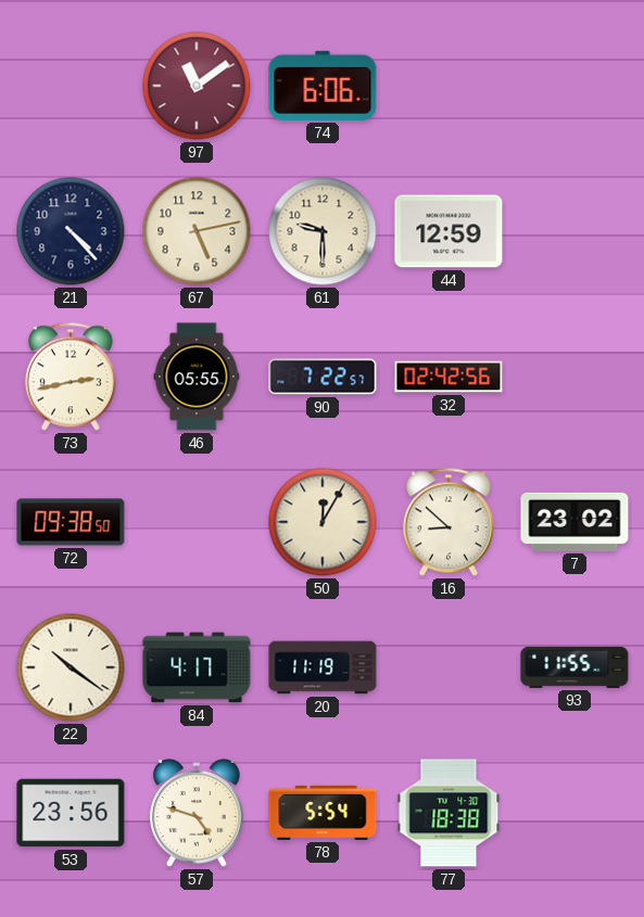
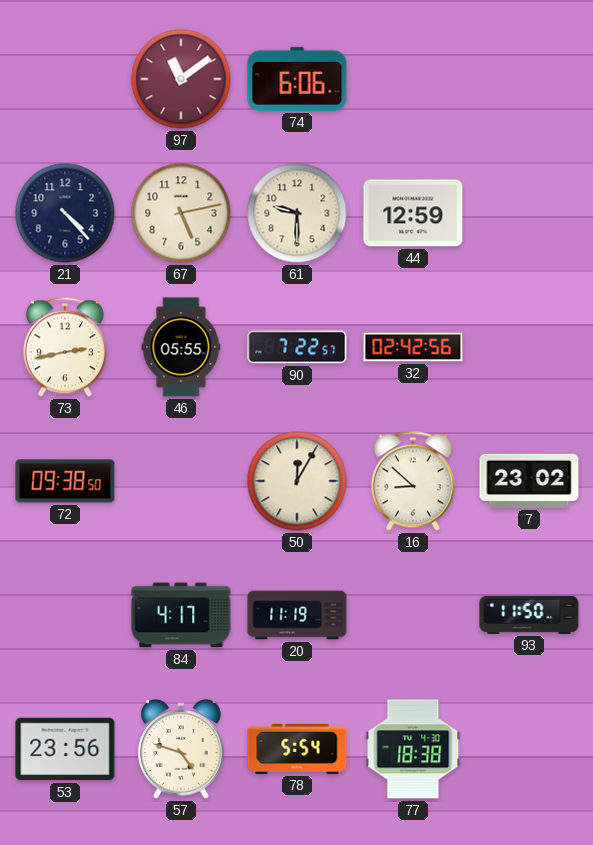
22: 10:21 -> none
93: 11:55 -> 11:50
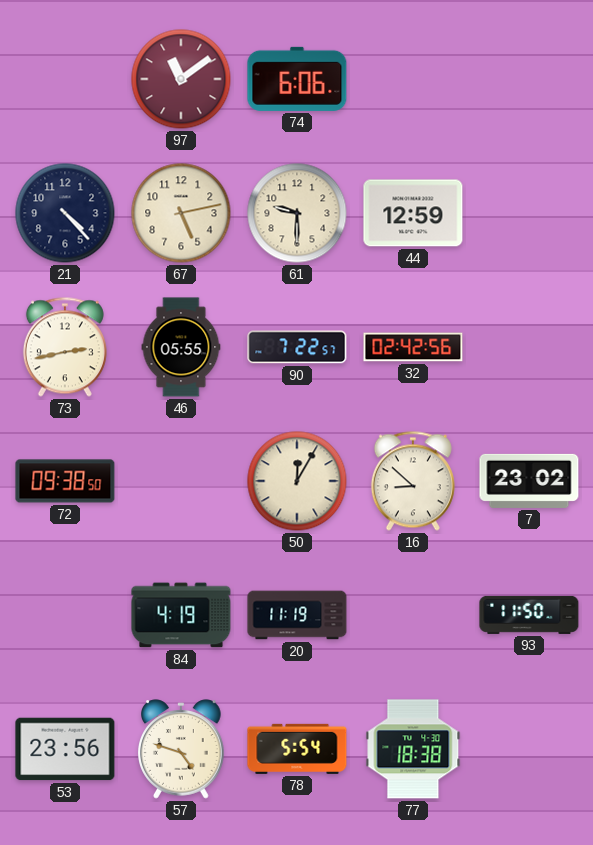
84: 4:17 -> 4:19
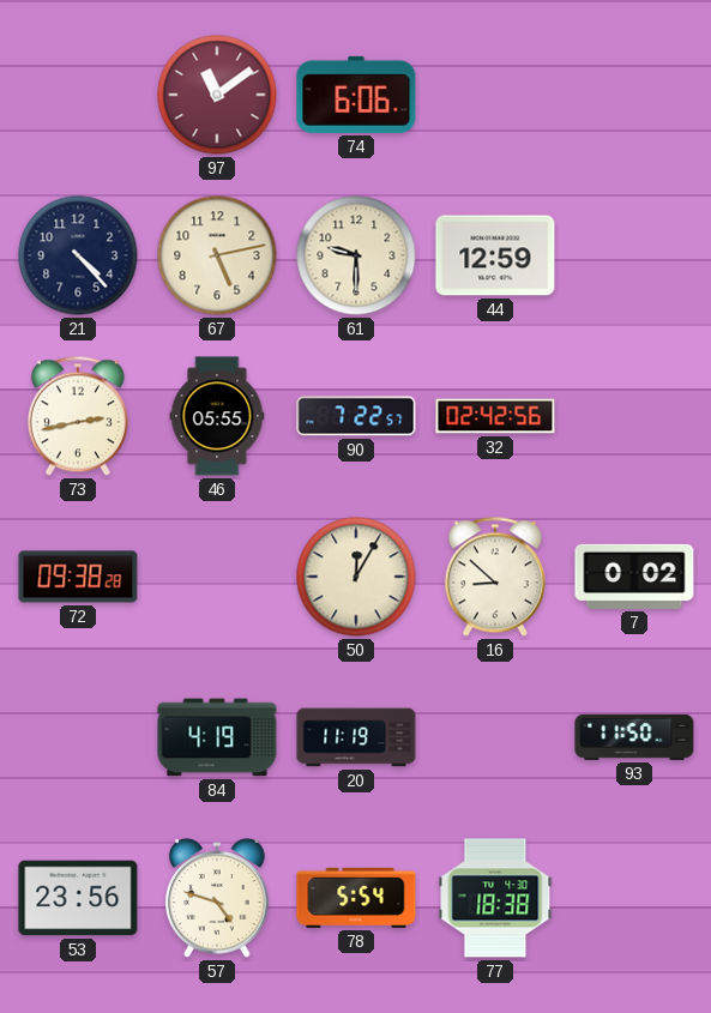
72: 09:38:50 -> 09:38:28
7: 23:02 -> 0:02
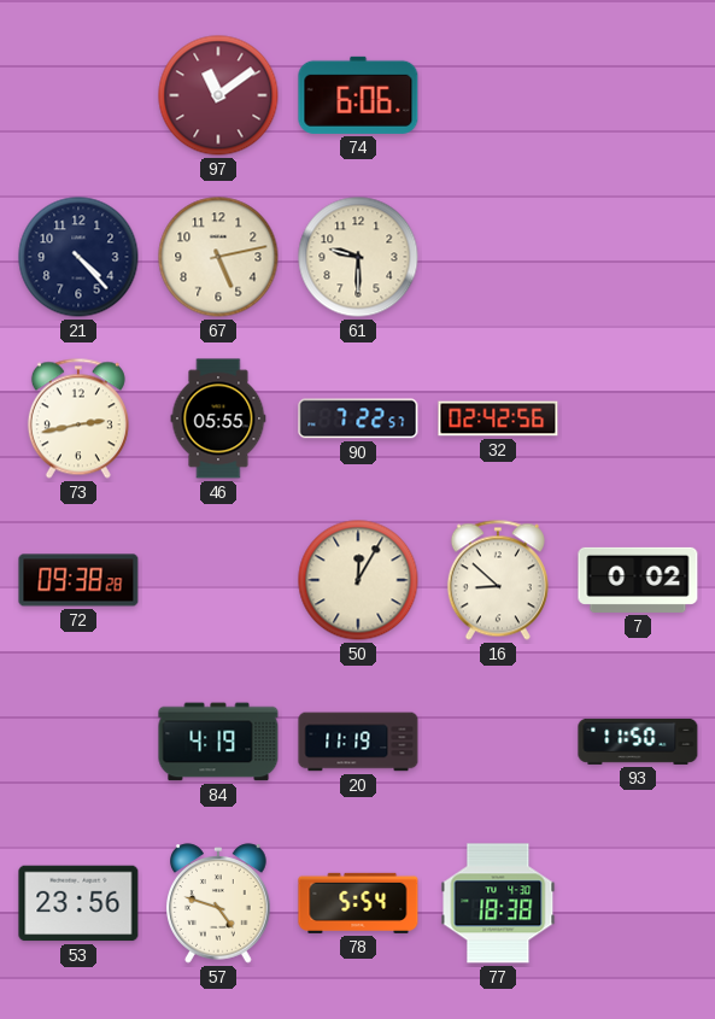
44: 12:59 -> none
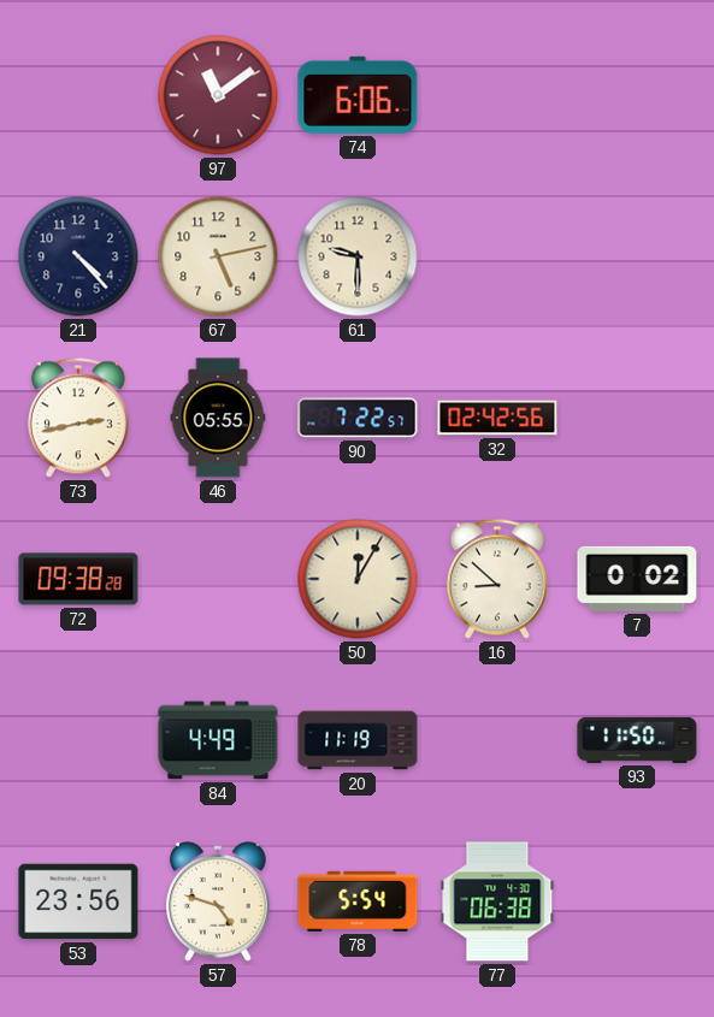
84: 4:19 -> 4:49
77: 18:38 -> 06:38
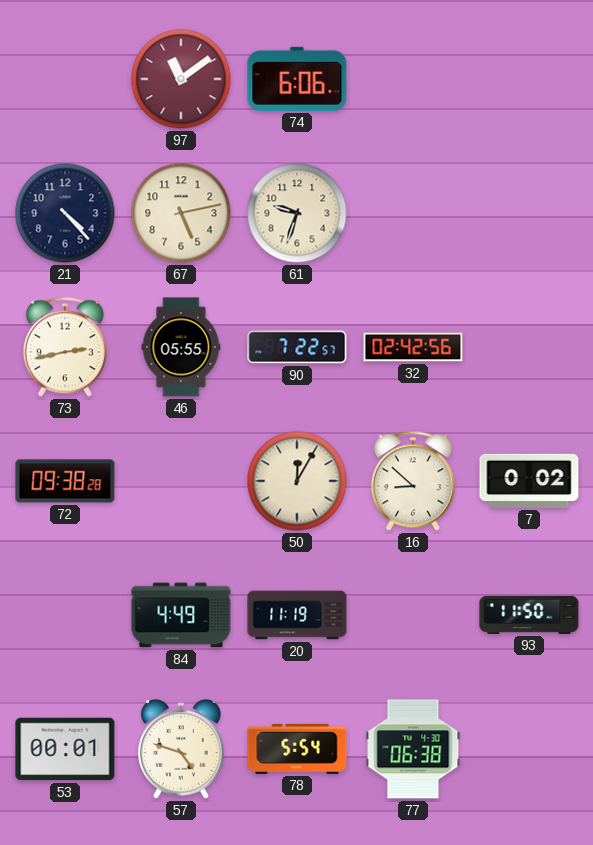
61: 9:30 -> 9:33
53: 23:56 -> 00:01
